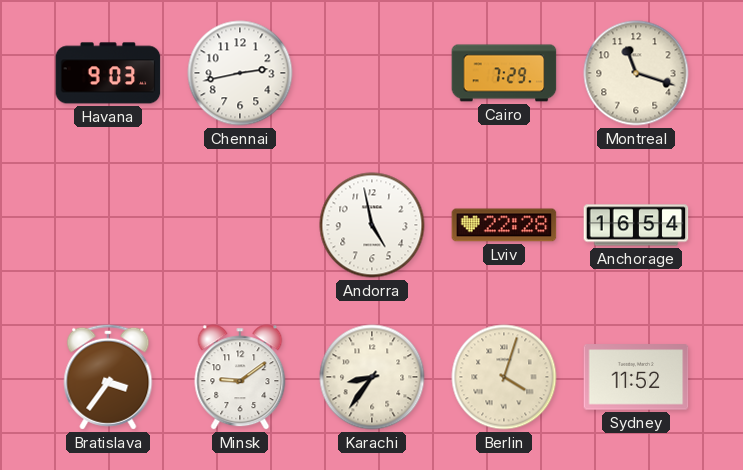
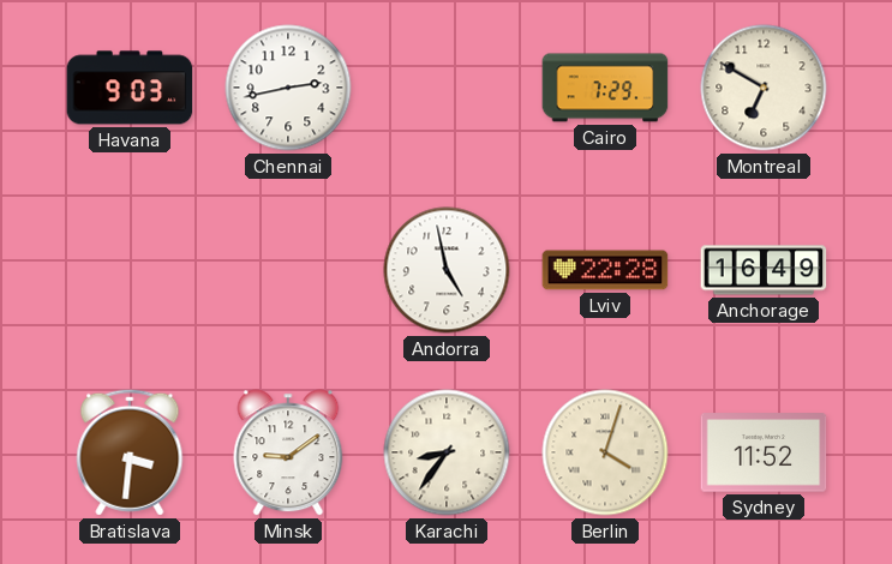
Montreal: 11:18 -> 6:50
Anchorage: 16:54 -> 16:49
Bratislava: 3:36 -> 3:31
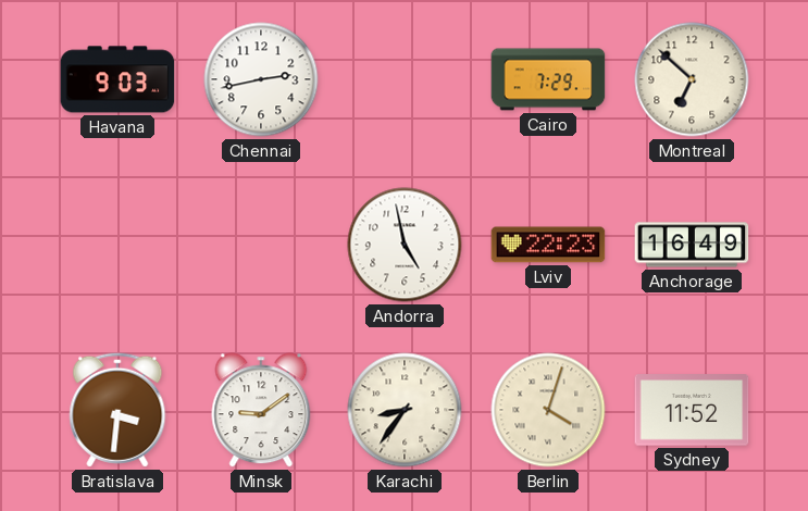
Montreal: 6:50 -> 6:52
Lviv: 22:28 -> 22:23
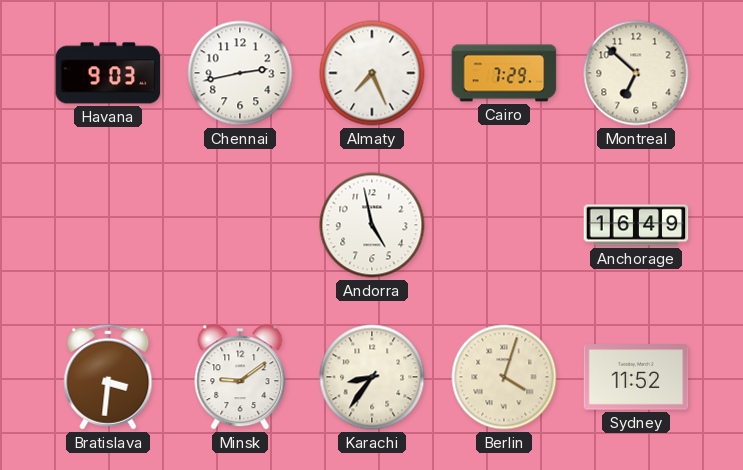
Almaty: none -> 7:26
Lviv: 22:23 -> none
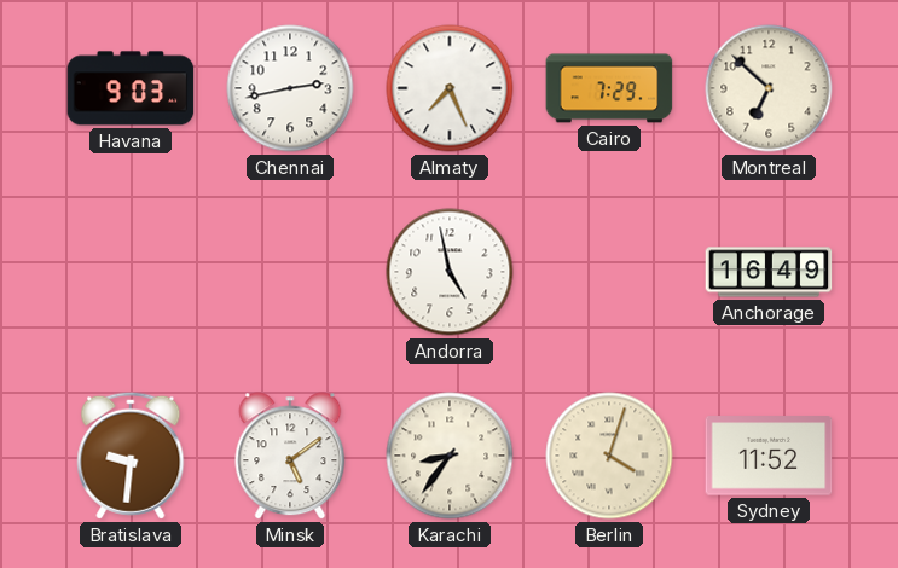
Bratislava: 3:31 -> 9:31
Minsk: 9:09 -> 5:09
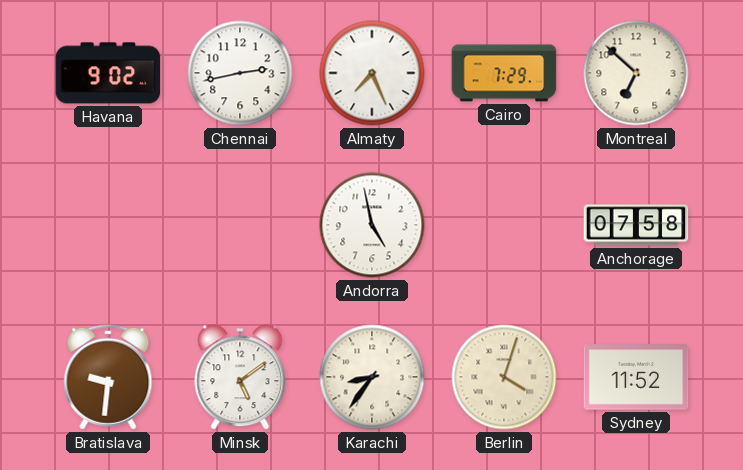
Havana: 9:03 -> 9:02
Anchorage: 16:49 -> 07:58
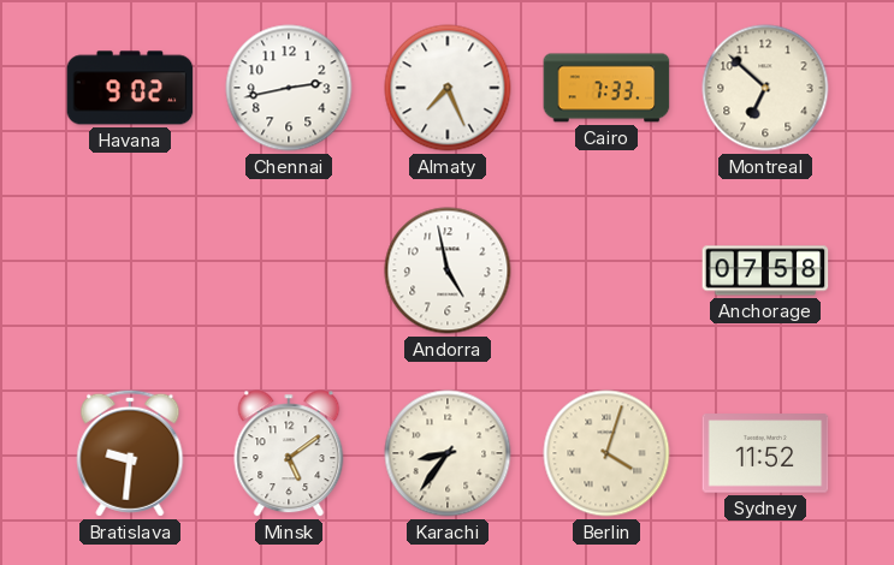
Cairo: 7:29 -> 7:33
